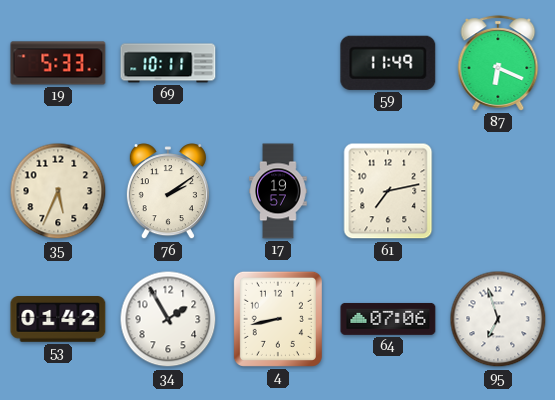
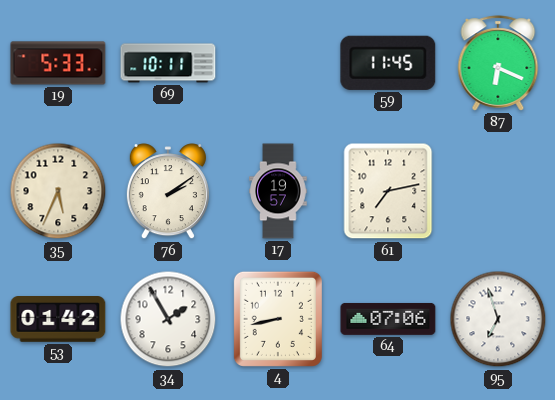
59: 11:49 -> 11:45
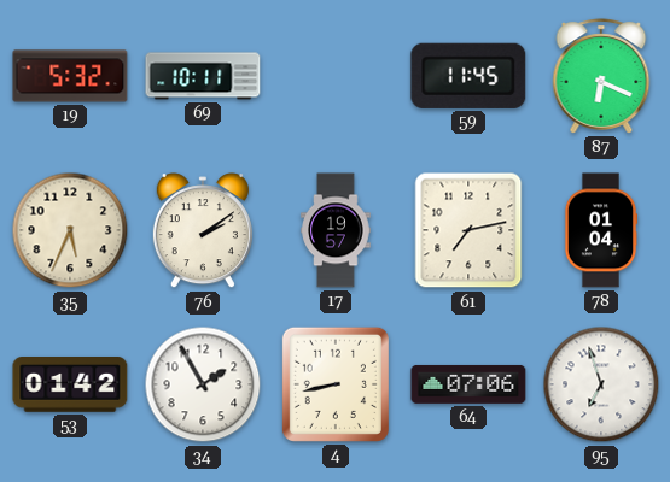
19: 5:33 -> 5:32
78: none -> 01:04
